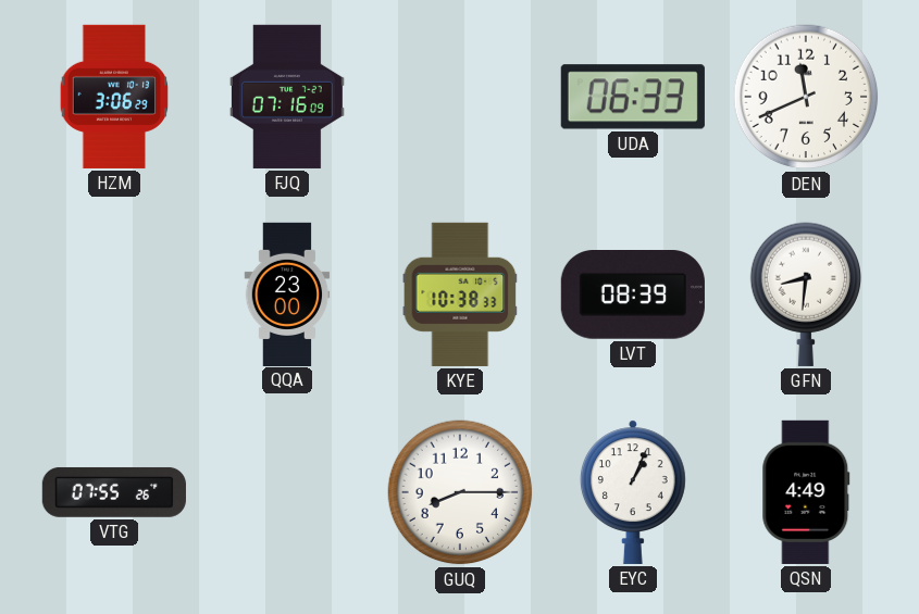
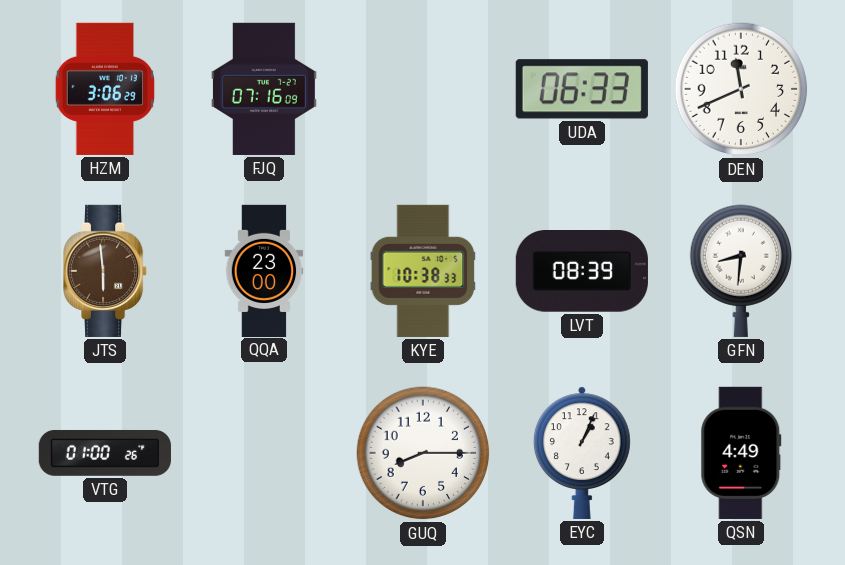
JTS: none -> 5:59
VTG: 07:55 -> 01:00
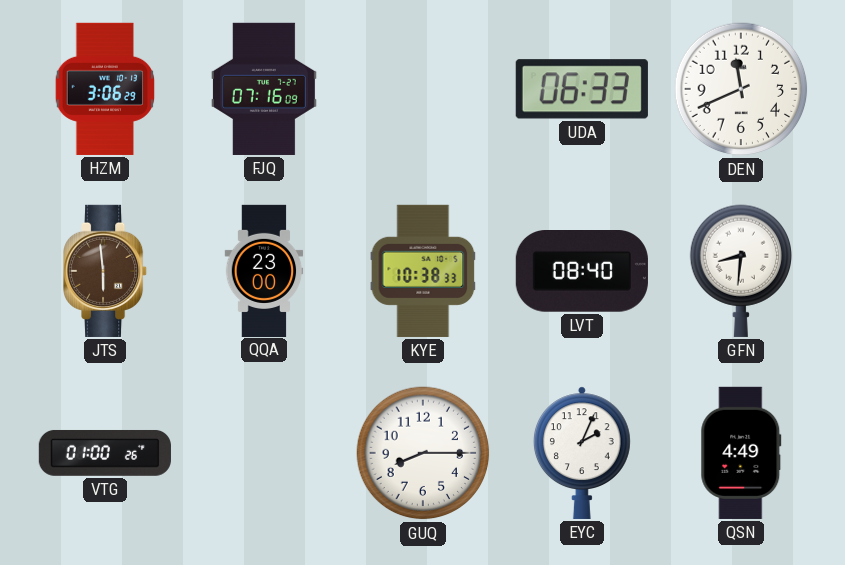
LVT: 08:39 -> 08:40
EYC: 1:04 -> 2:04
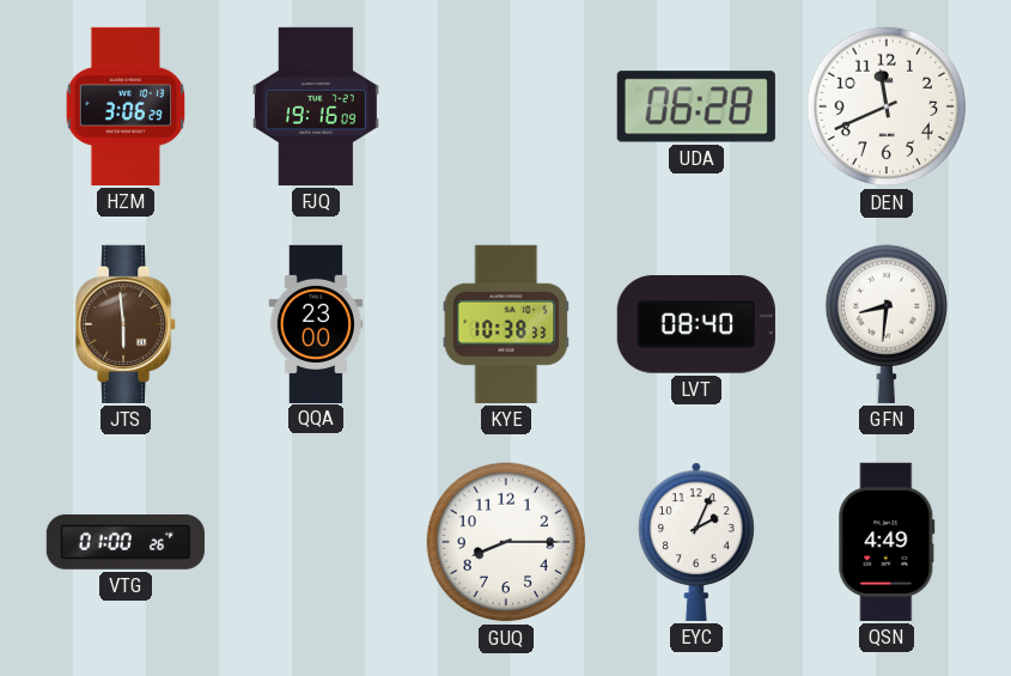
FJQ: 07:16 -> 19:16
UDA: 06:33 -> 06:28
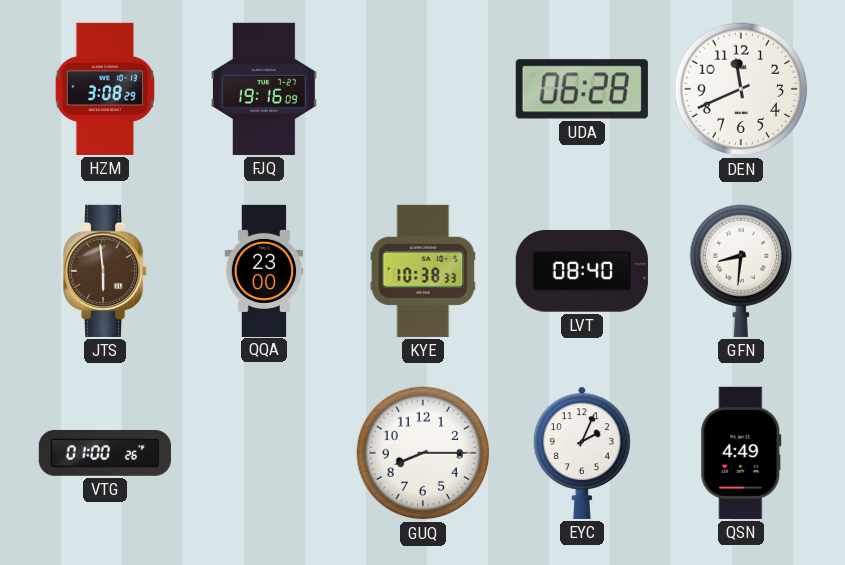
HZM: 3:06 -> 3:08
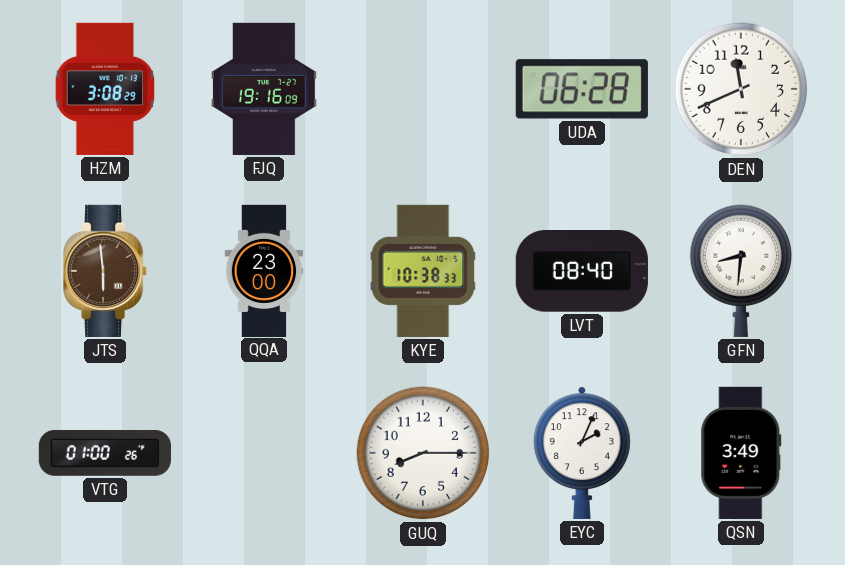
QSN: 4:49 -> 3:49
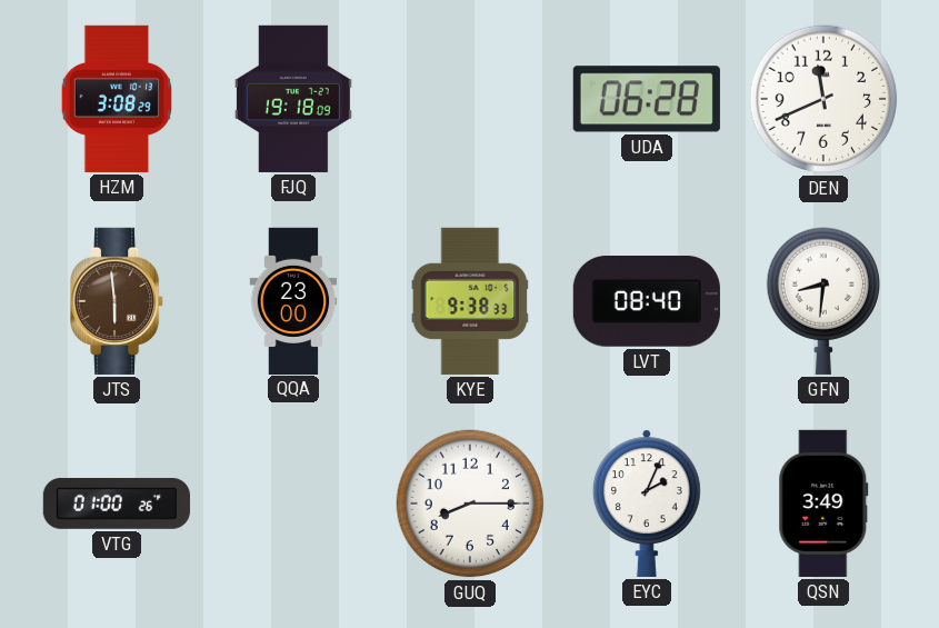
FJQ: 19:16 -> 19:18
KYE: 10:38 -> 9:38
